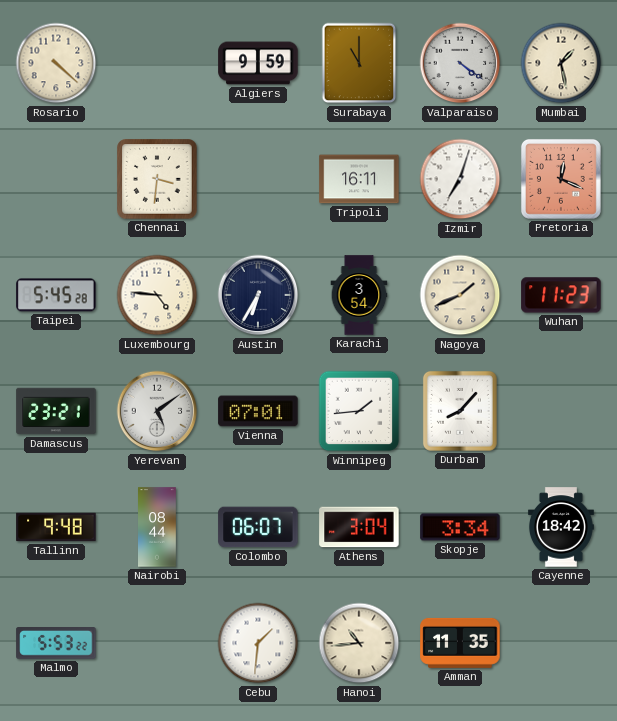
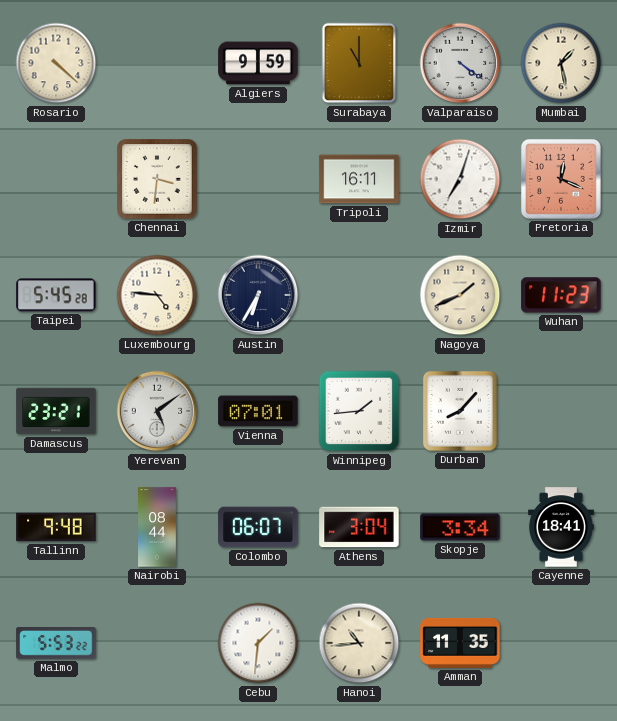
Karachi: 3:54 -> none
Cayenne: 18:42 -> 18:41
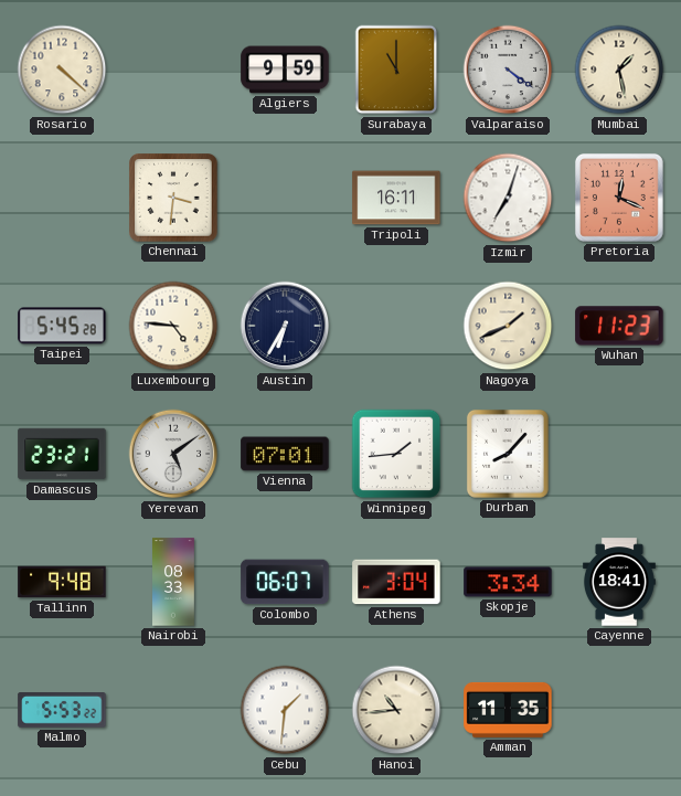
Nairobi: 08:44 -> 08:33
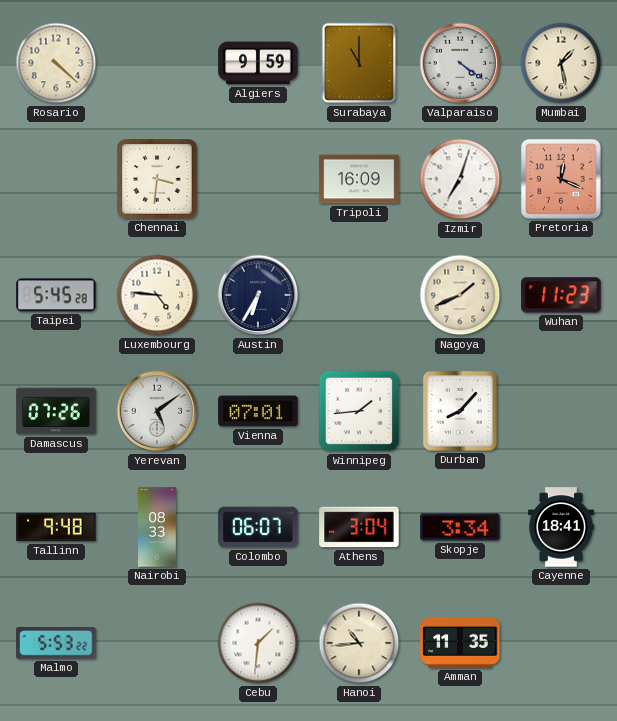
Tripoli: 16:11 -> 16:09
Damascus: 23:21 -> 07:26
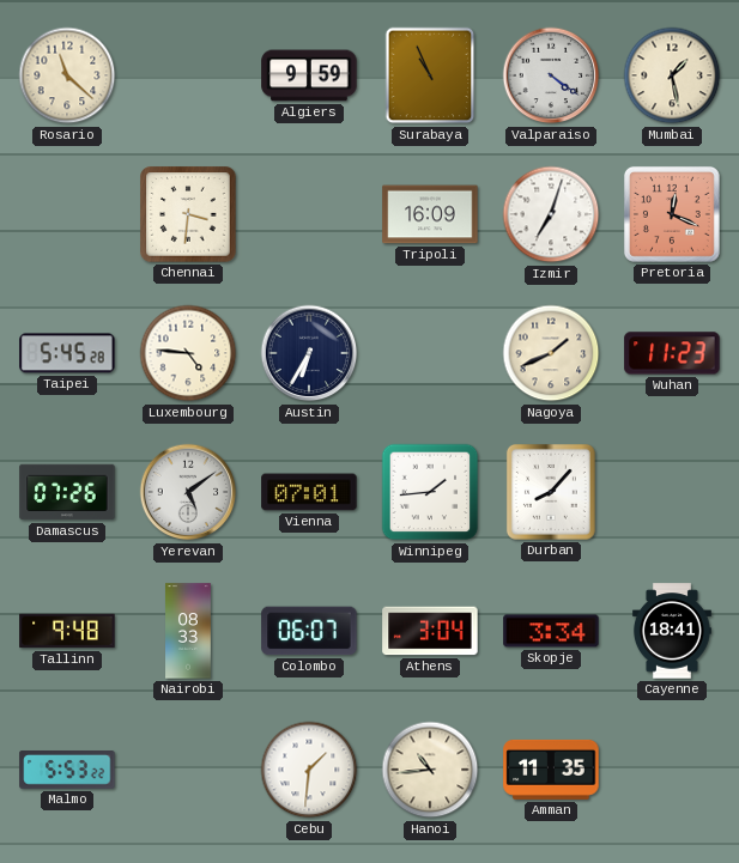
Rosario: 4:22 -> 11:22
Surabaya: 11:00 -> 10:56
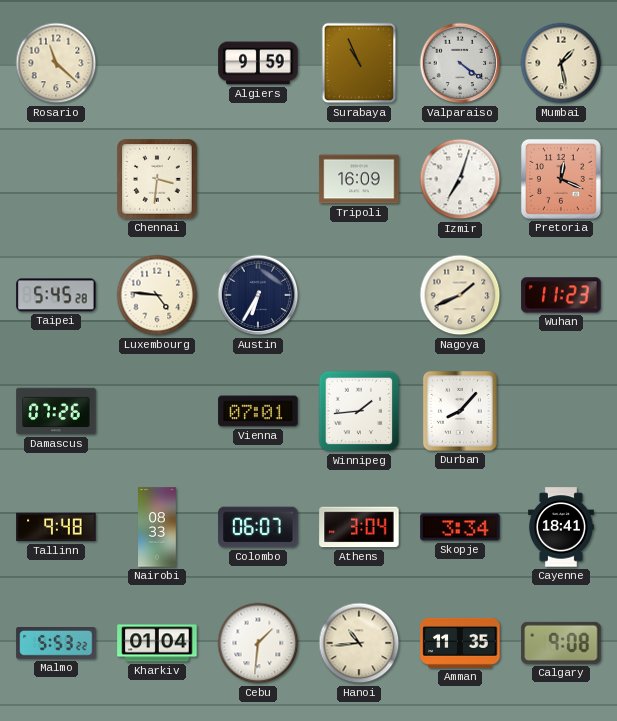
Yerevan: 5:09 -> none
Kharkiv: none -> 01:04
Calgary: none -> 9:08
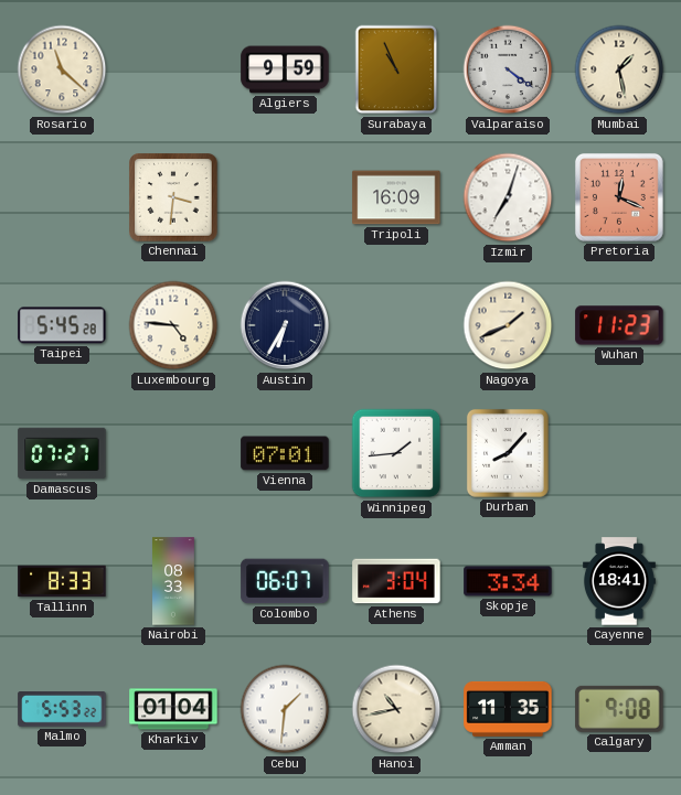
Damascus: 07:26 -> 07:27
Tallinn: 9:48 -> 8:33
Hanoi: 10:44 -> 10:43
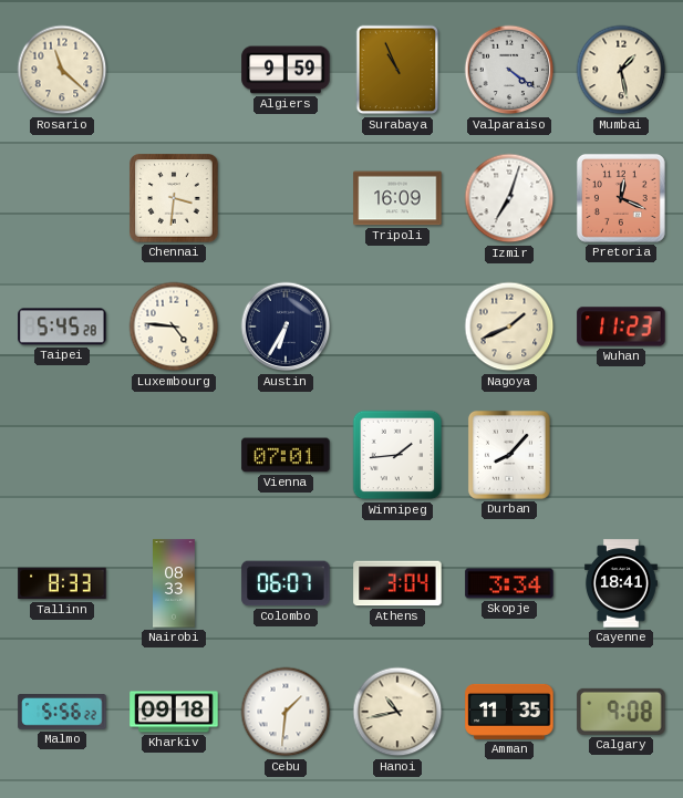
Damascus: 07:27 -> none
Malmo: 5:53 -> 5:56
Kharkiv: 01:04 -> 09:18
